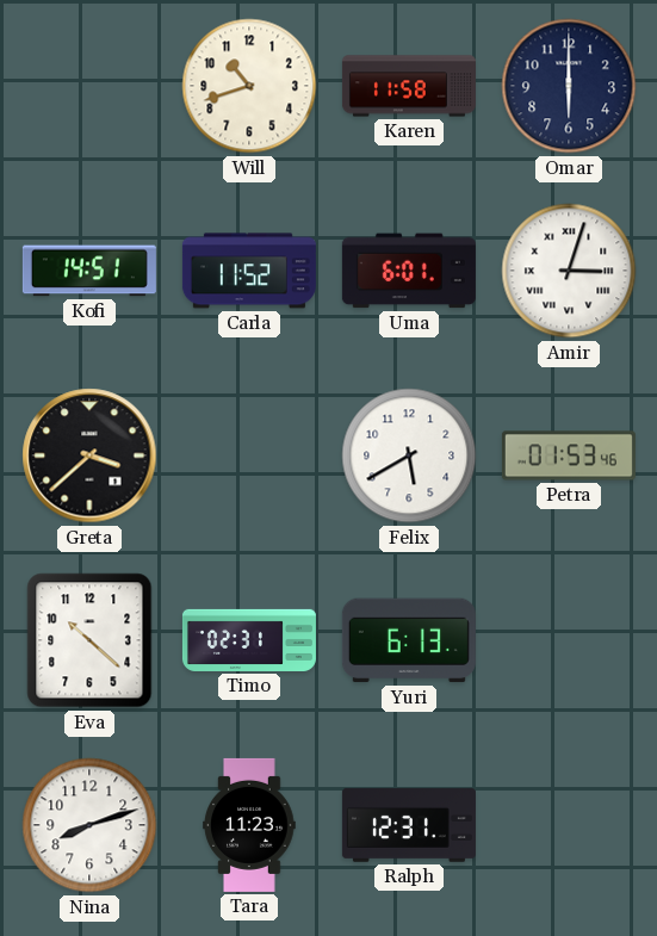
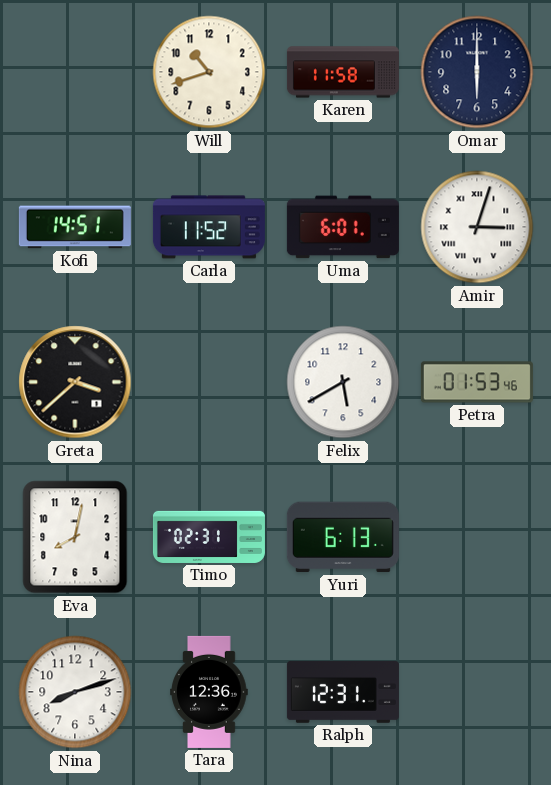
Eva: 10:22 -> 8:02
Tara: 11:23 -> 12:36
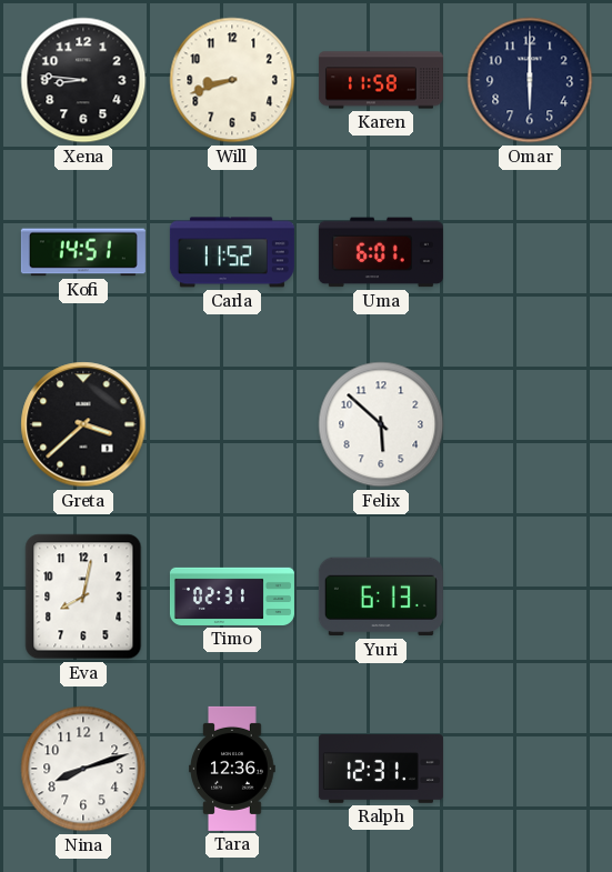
Xena: none -> 8:46
Will: 10:42 -> 8:42
Amir: 3:03 -> none
Felix: 5:40 -> 5:52
Petra: 01:53 -> none
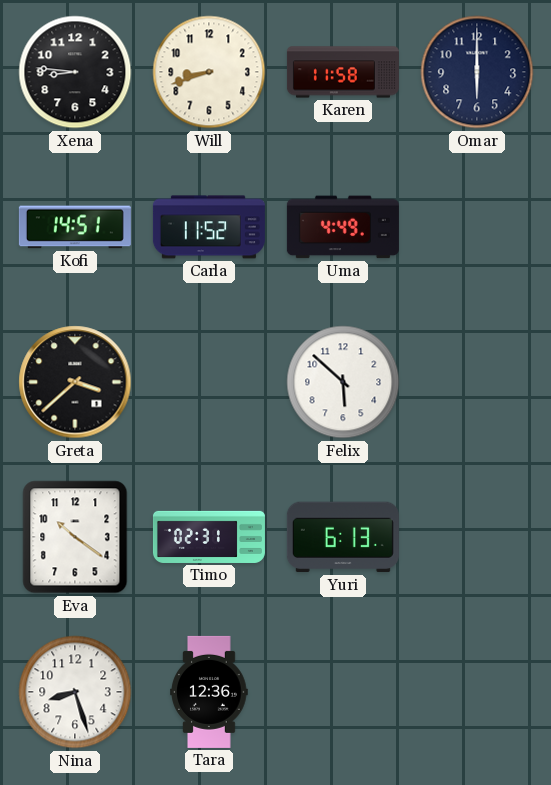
Uma: 6:01 -> 4:49
Eva: 8:02 -> 10:21
Nina: 8:12 -> 8:27
Ralph: 12:31 -> none
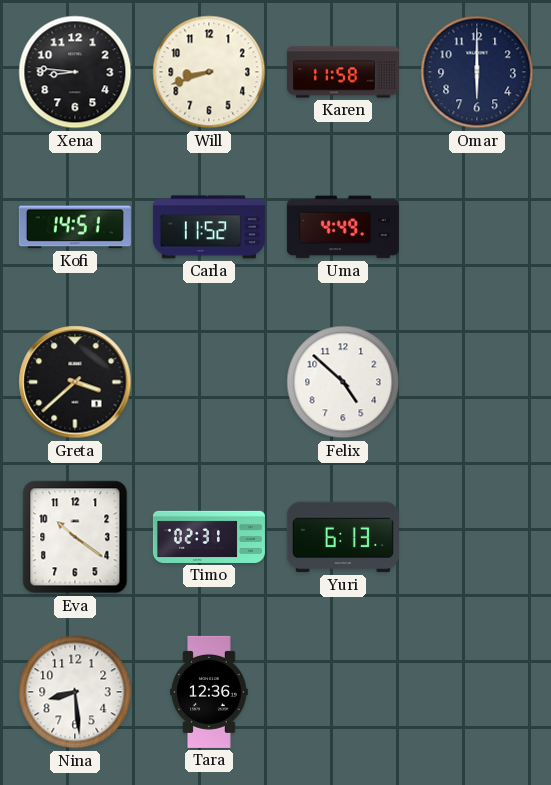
Felix: 5:52 -> 4:52
Nina: 8:27 -> 8:29
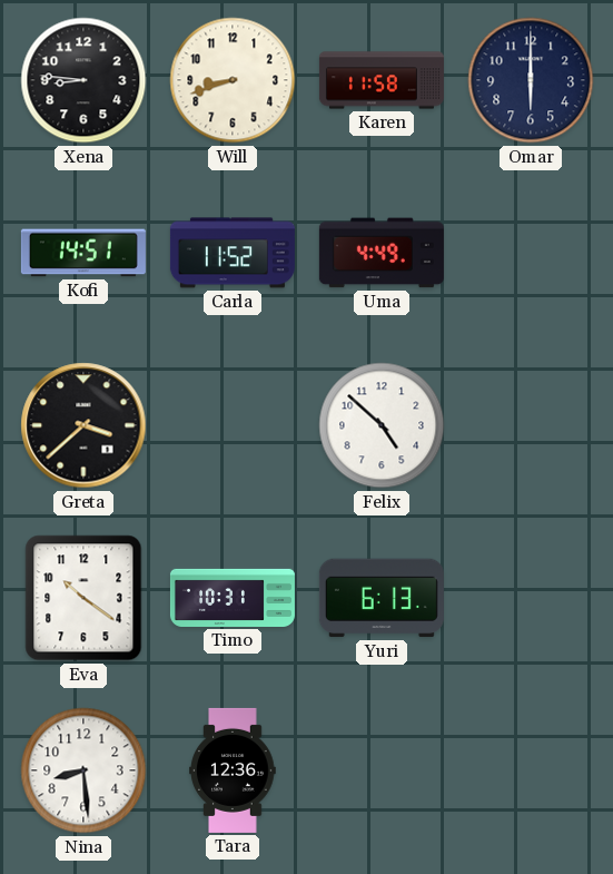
Timo: 02:31 -> 10:31
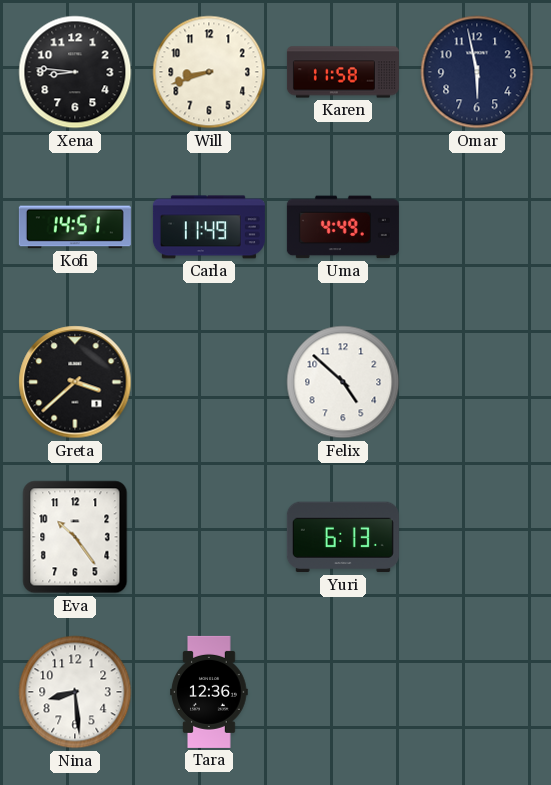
Omar: 6:00 -> 5:58
Carla: 11:52 -> 11:49
Eva: 10:21 -> 10:24
Timo: 10:31 -> none
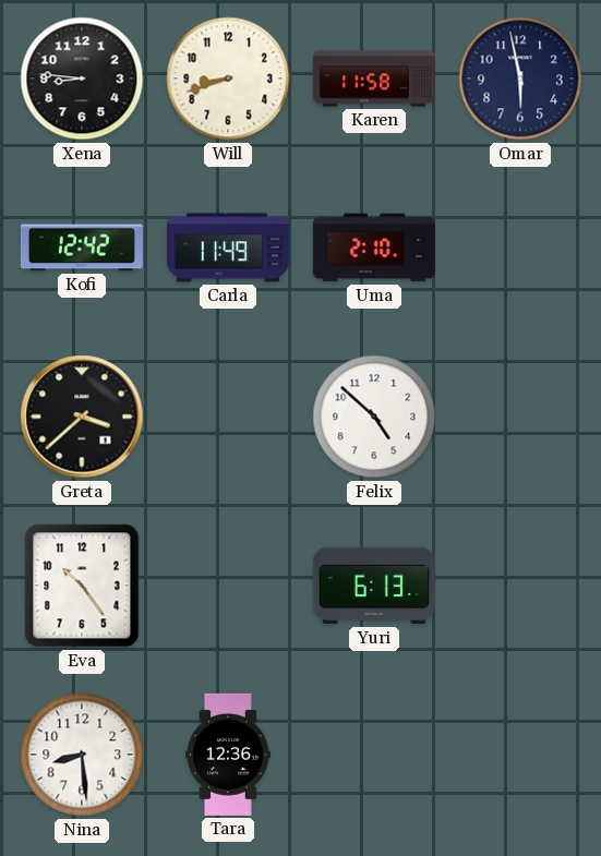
Kofi: 14:51 -> 12:42
Uma: 4:49 -> 2:10
